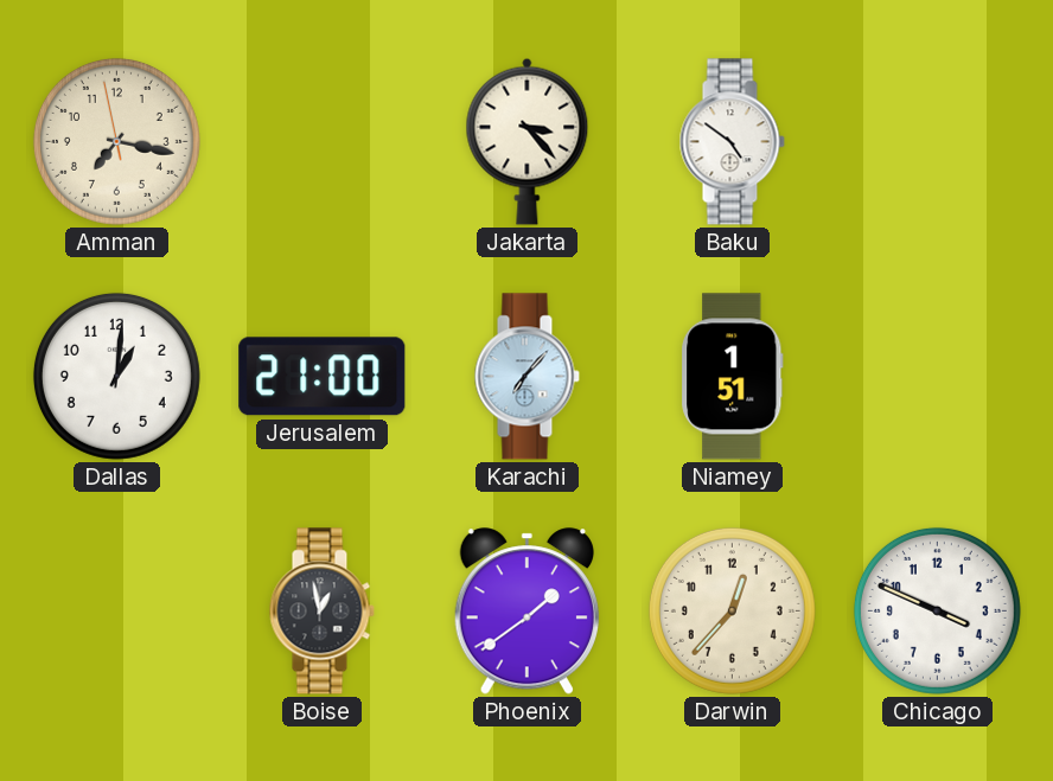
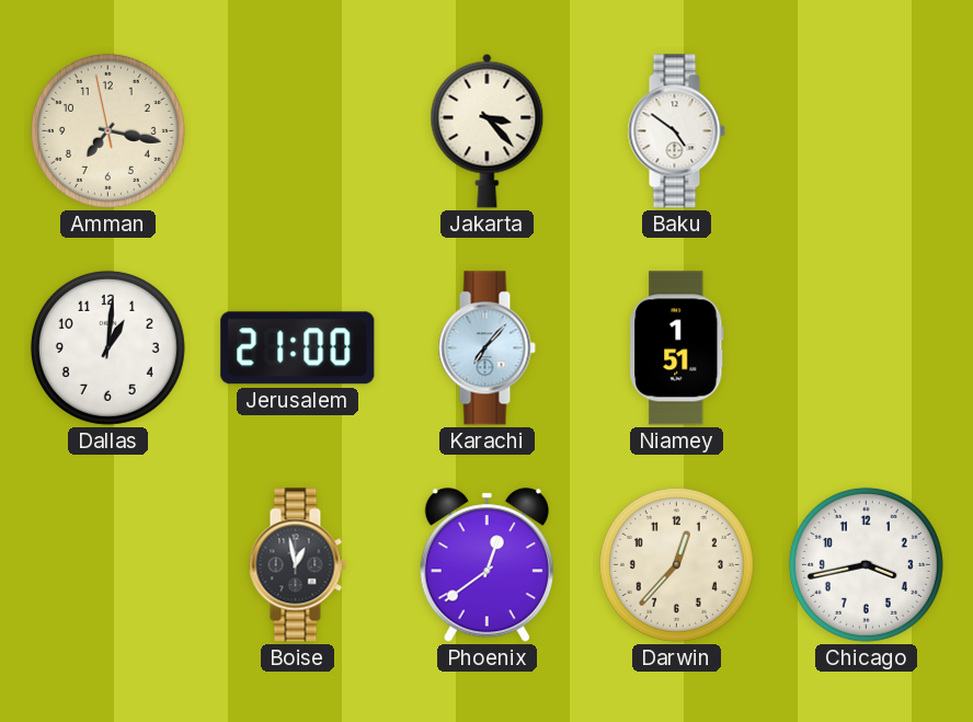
Phoenix: 1:39 -> 12:39
Chicago: 3:49 -> 3:43
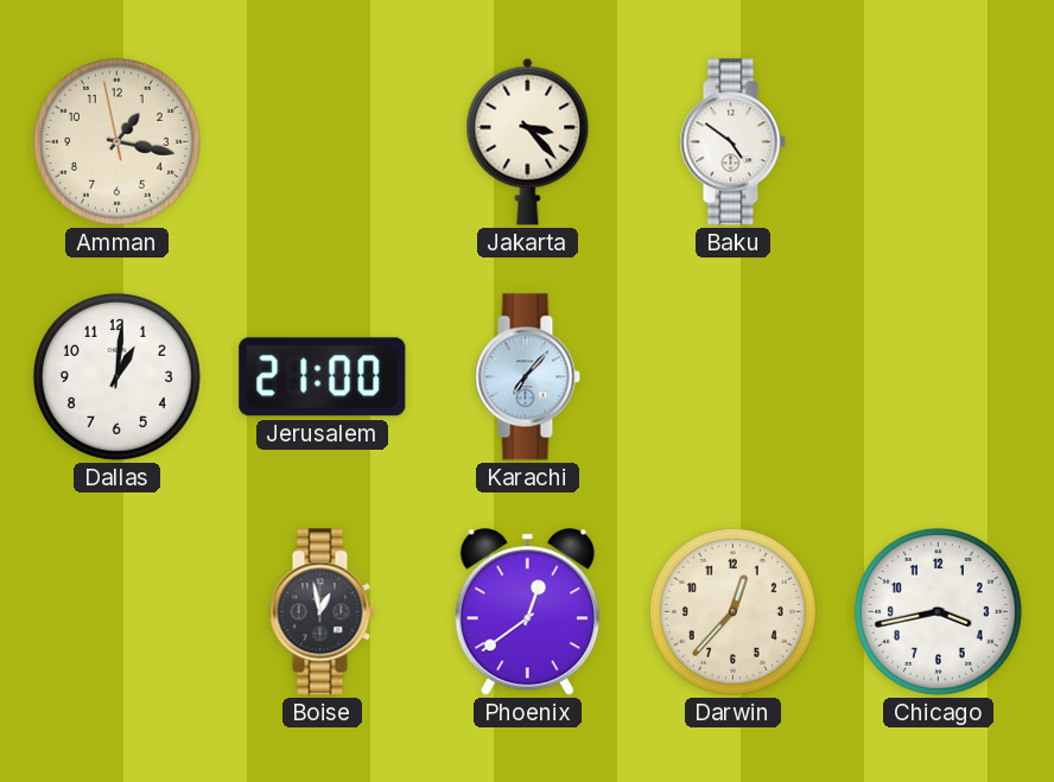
Amman: 7:16 -> 1:16
Niamey: 1:51 -> none
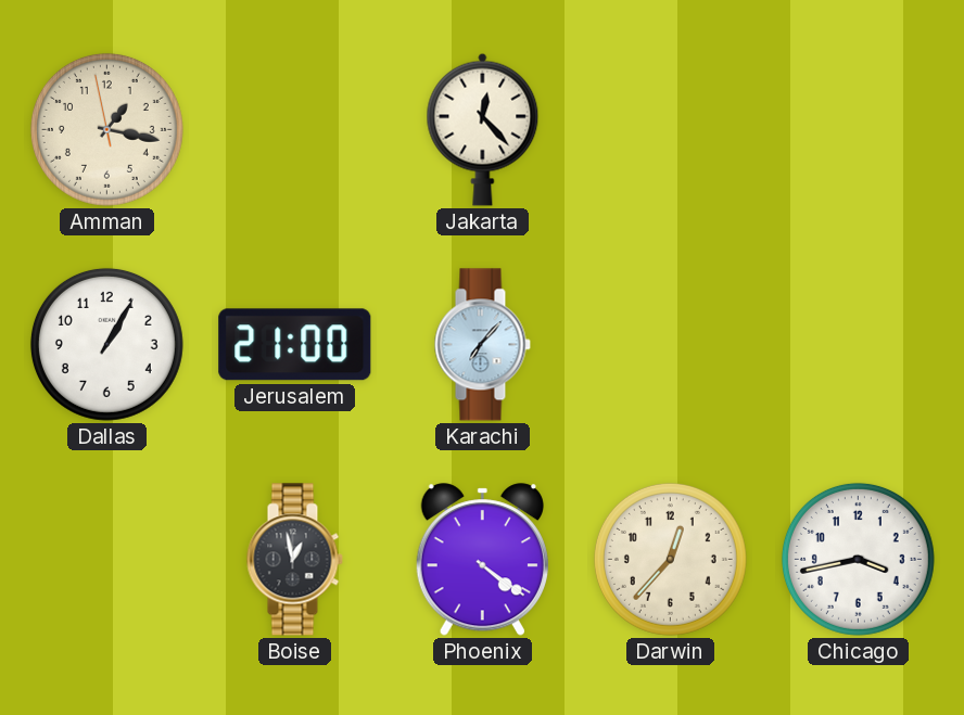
Jakarta: 3:23 -> 12:23
Baku: 4:51 -> none
Dallas: 1:01 -> 1:05
Phoenix: 12:39 -> 4:21
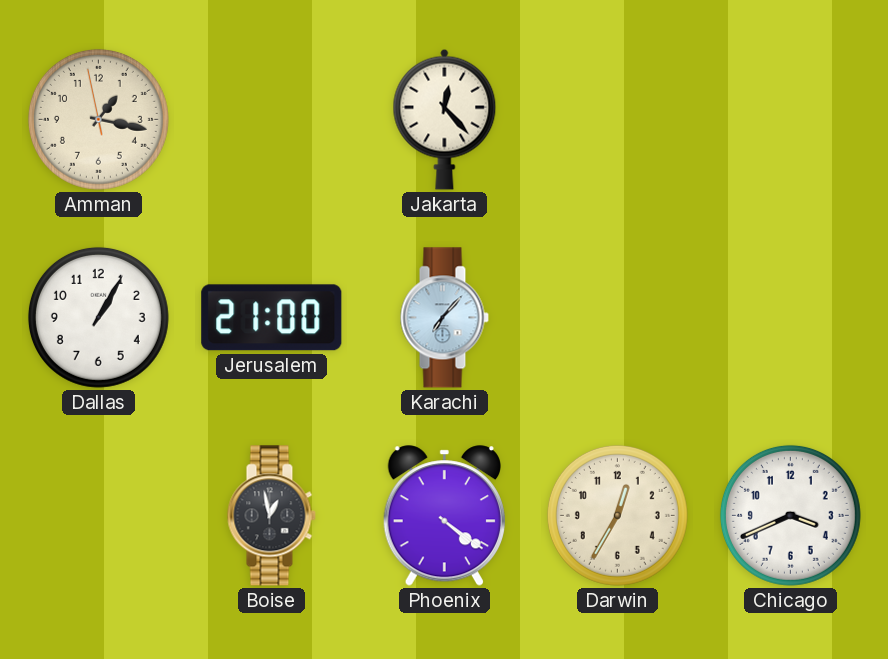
Darwin: 12:37 -> 12:35
Chicago: 3:43 -> 3:41
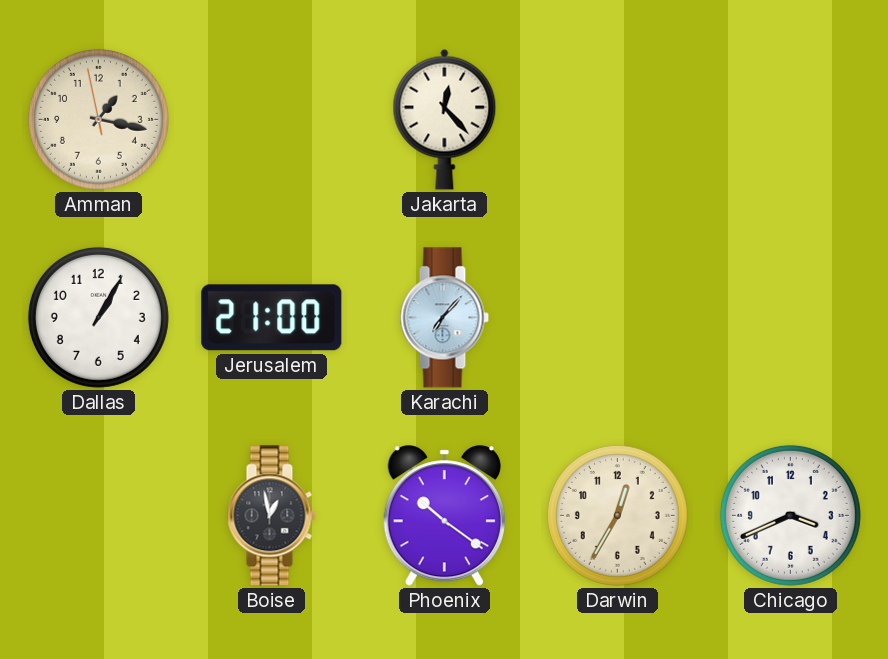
Phoenix: 4:21 -> 10:21
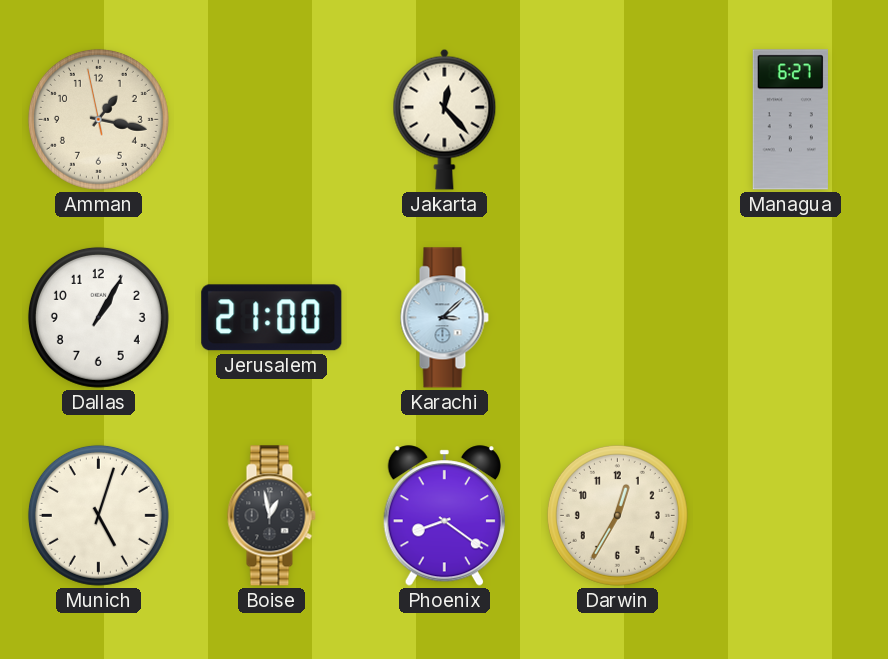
Managua: none -> 6:27
Karachi: 7:07 -> 3:08
Munich: none -> 5:03
Phoenix: 10:21 -> 8:21
Chicago: 3:41 -> none
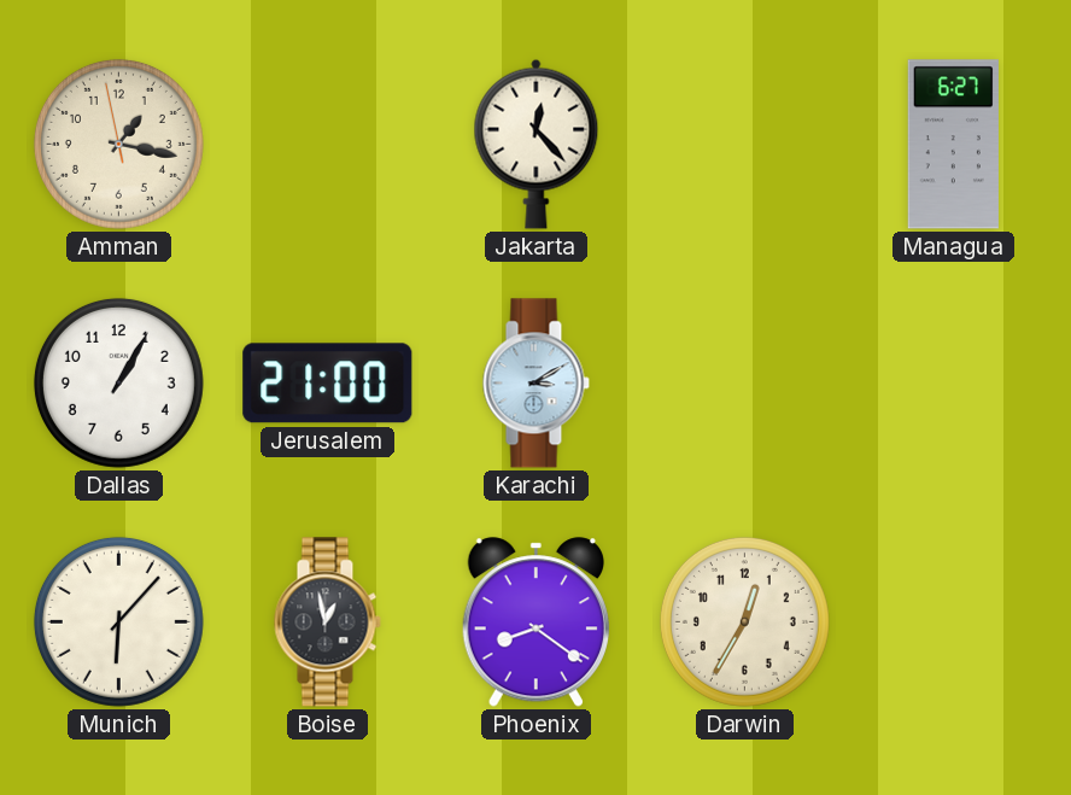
Karachi: 3:08 -> 3:10
Munich: 5:03 -> 6:07
